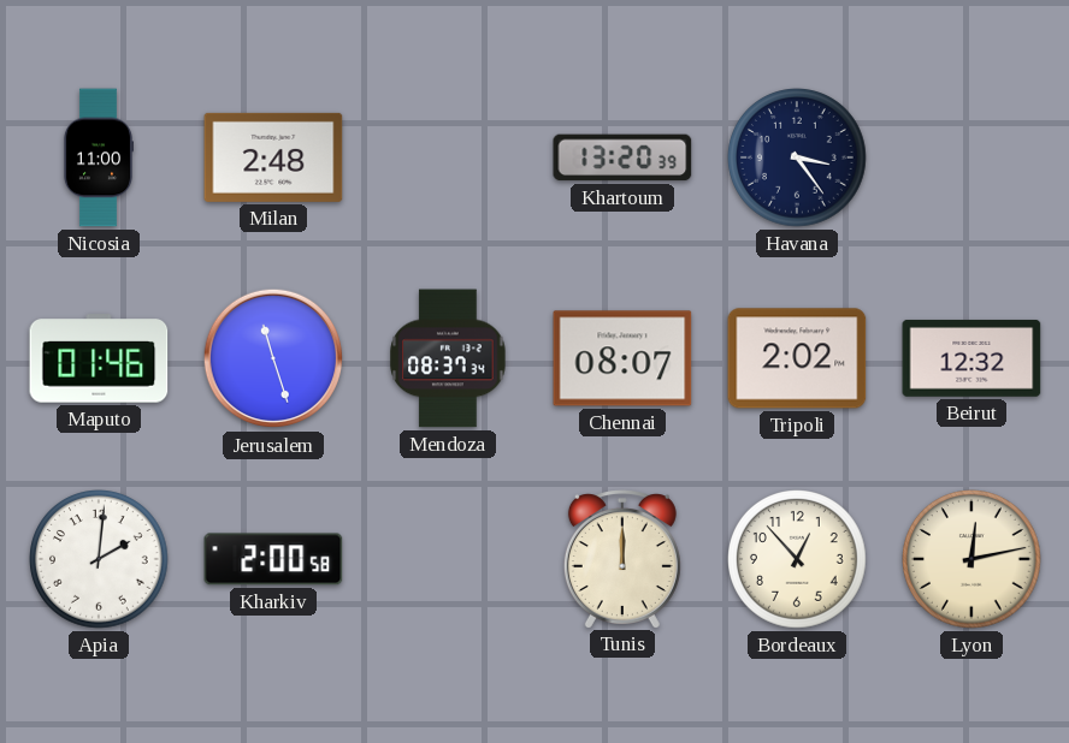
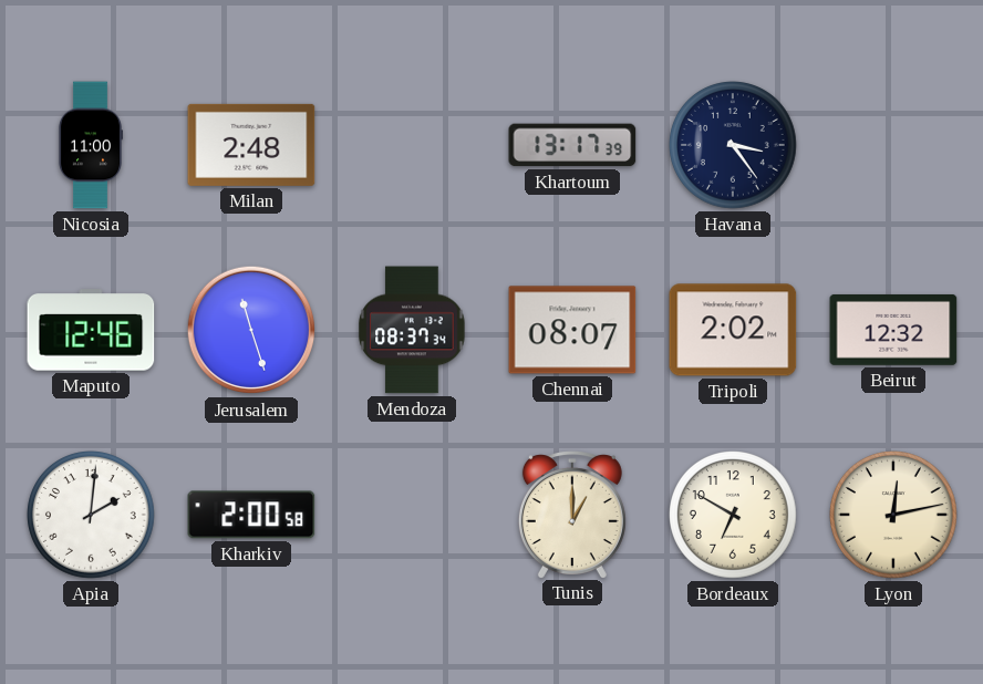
Khartoum: 13:20 -> 13:17
Maputo: 01:46 -> 12:46
Tunis: 12:00 -> 1:00
Bordeaux: 12:53 -> 6:50
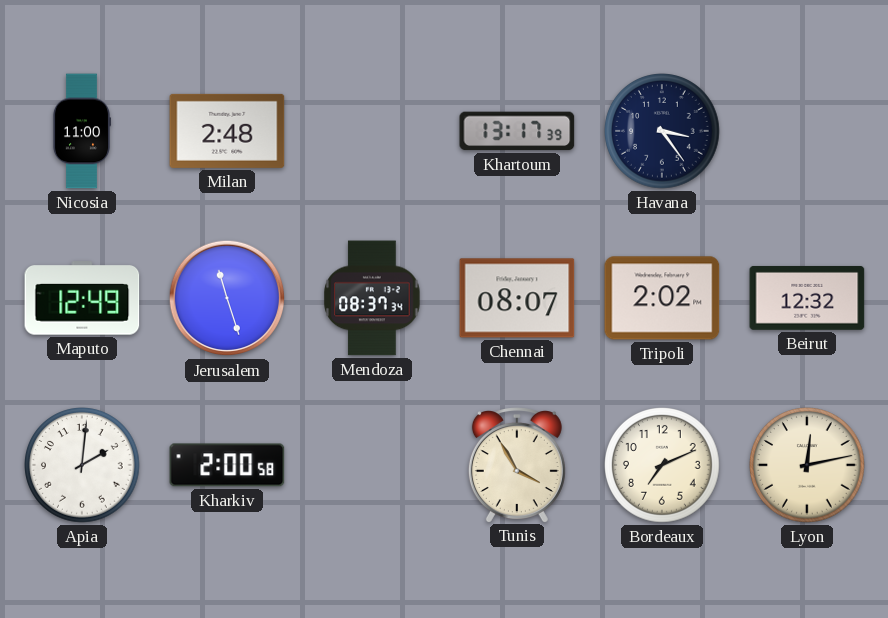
Maputo: 12:46 -> 12:49
Tunis: 1:00 -> 3:55
Bordeaux: 6:50 -> 7:11
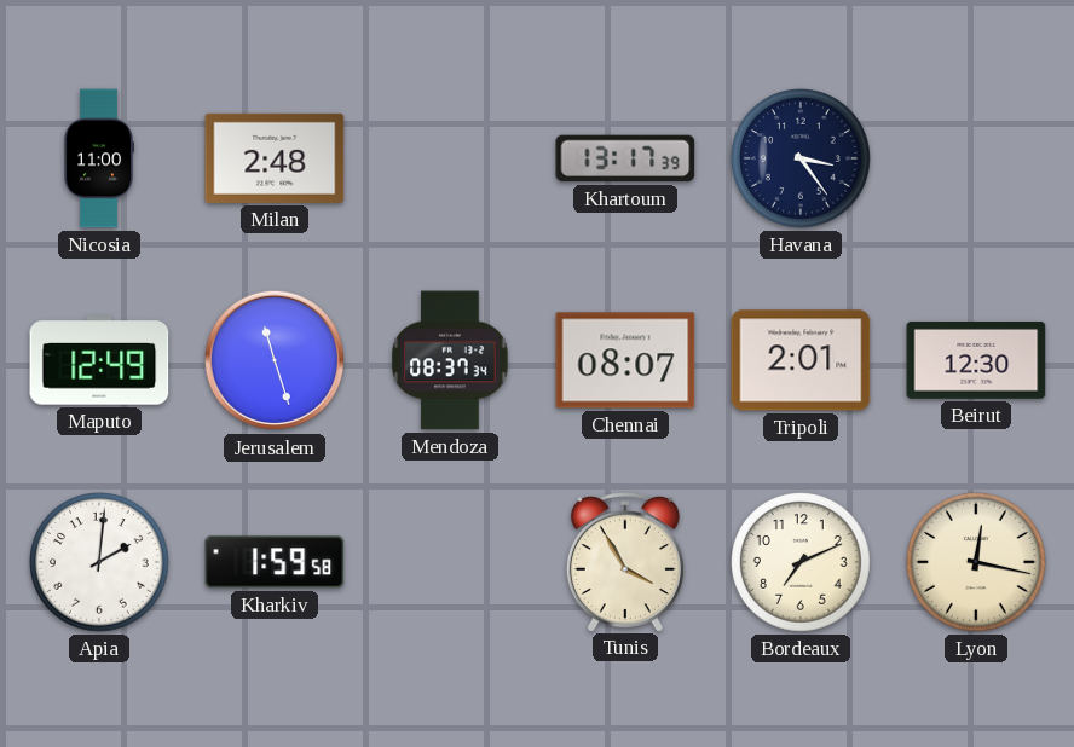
Tripoli: 2:02 -> 2:01
Beirut: 12:32 -> 12:30
Kharkiv: 2:00 -> 1:59
Lyon: 12:13 -> 12:17
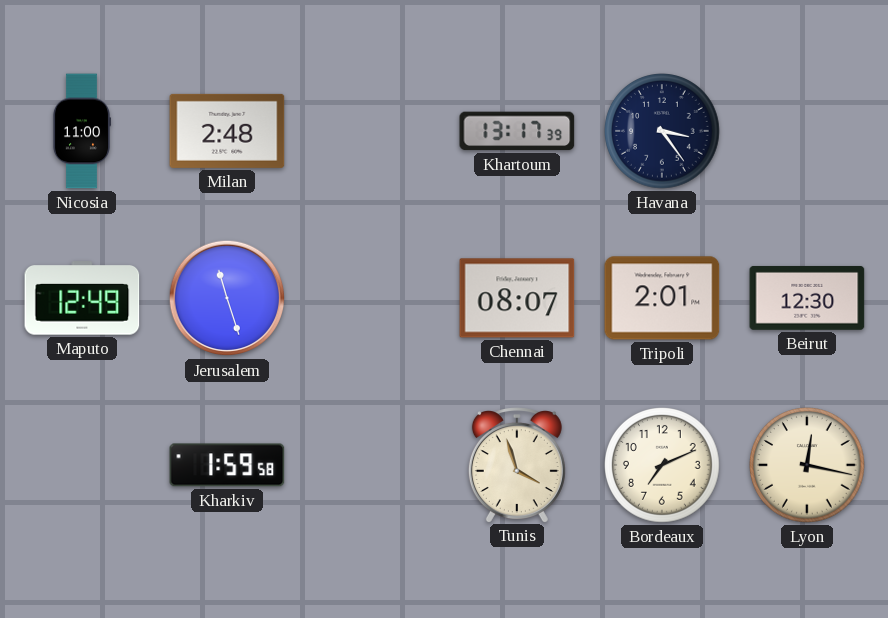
Mendoza: 08:37 -> none
Apia: 2:01 -> none
Tunis: 3:55 -> 3:57
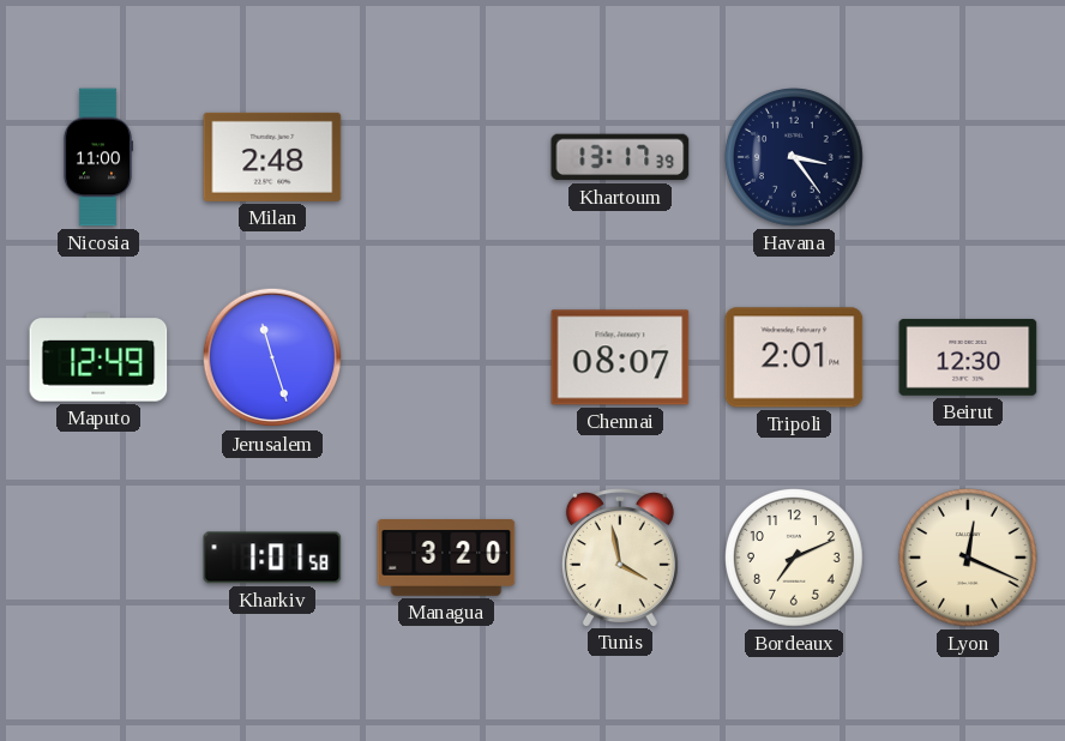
Kharkiv: 1:59 -> 1:01
Managua: none -> 3:20
Tunis: 3:57 -> 3:58
Lyon: 12:17 -> 12:19
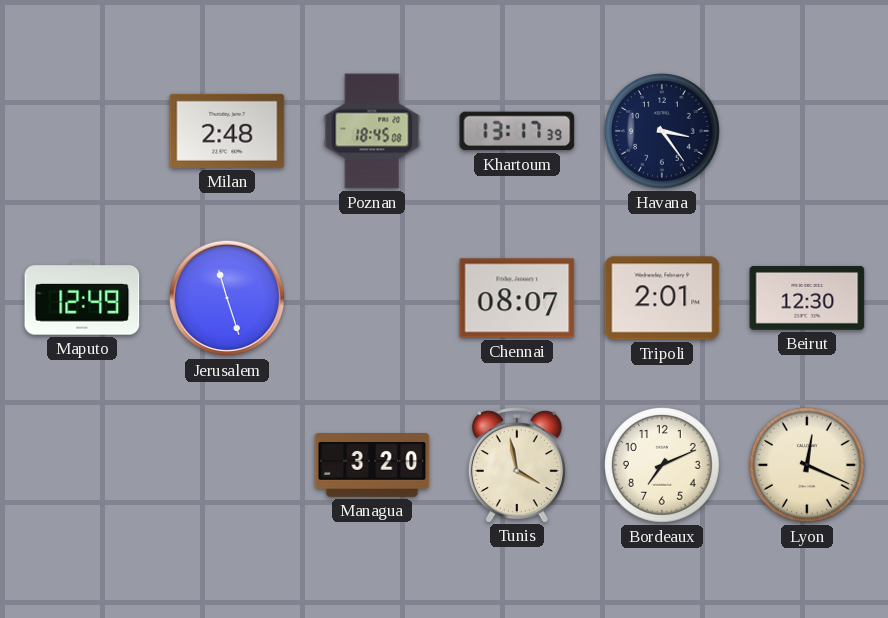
Nicosia: 11:00 -> none
Poznan: none -> 18:45
Kharkiv: 1:01 -> none
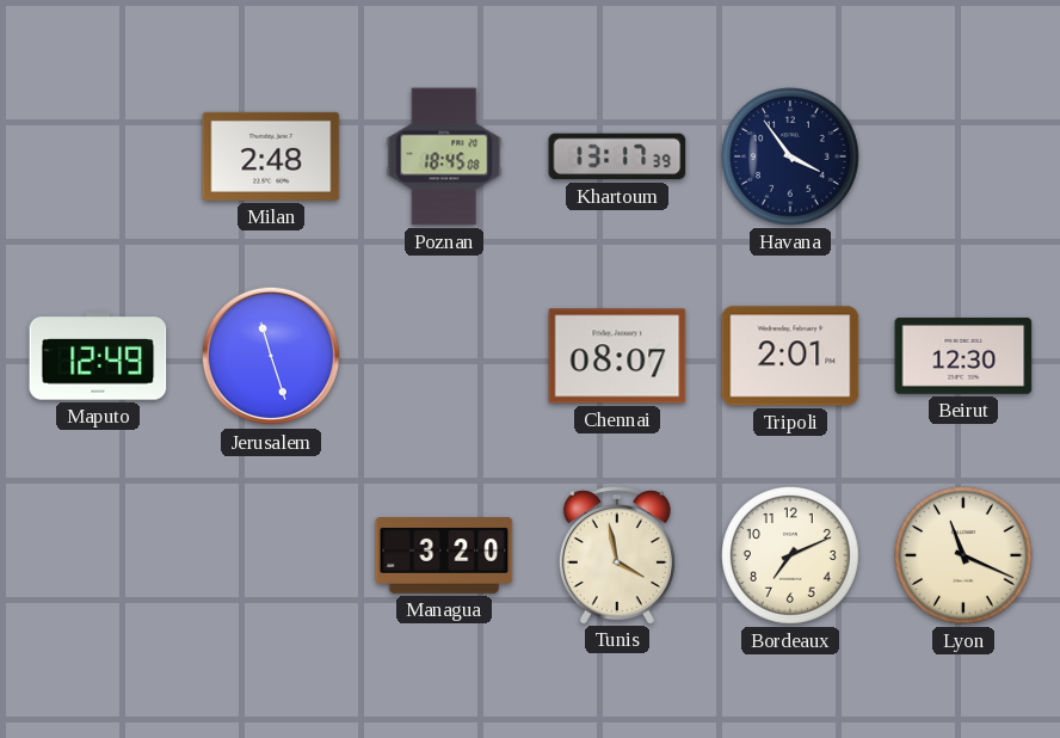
Havana: 3:24 -> 3:54
Lyon: 12:19 -> 11:19
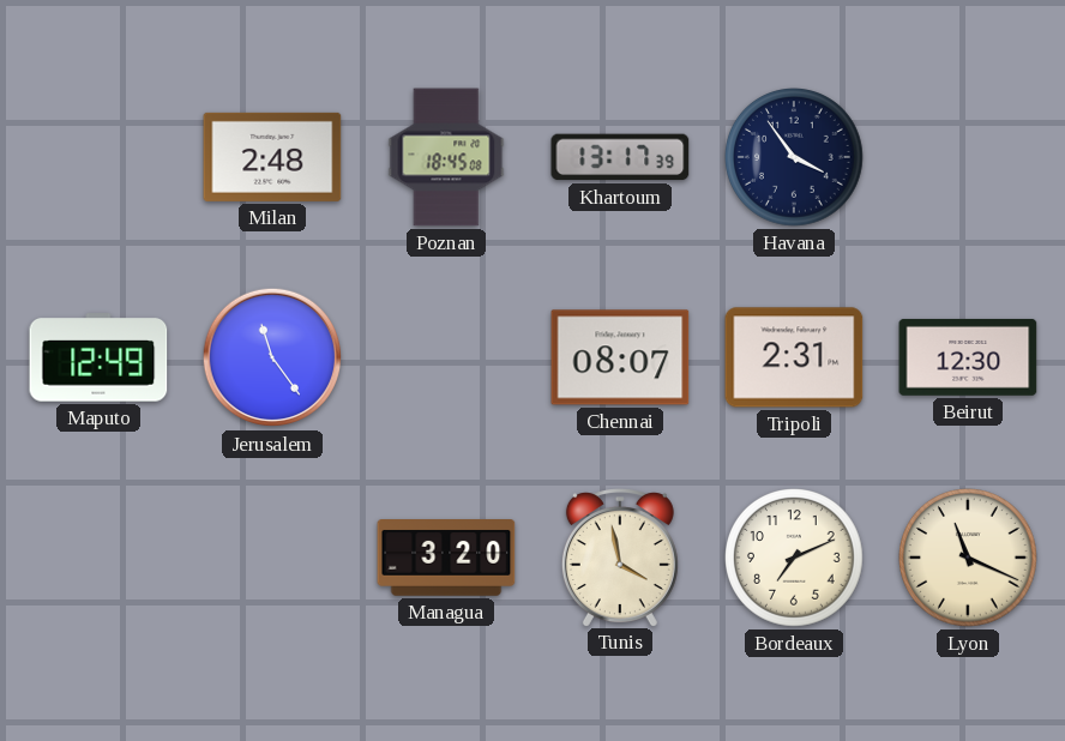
Jerusalem: 11:27 -> 11:24
Tripoli: 2:01 -> 2:31
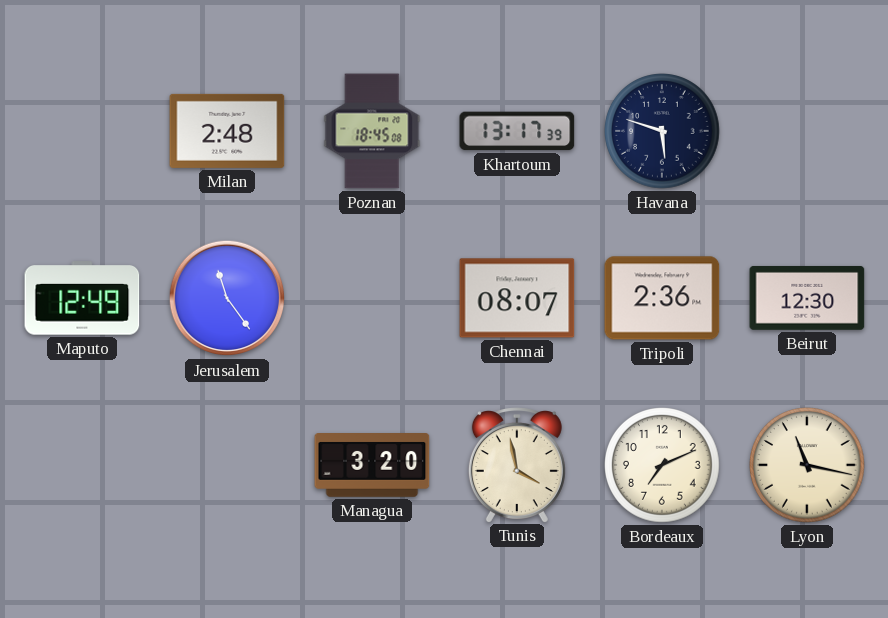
Havana: 3:54 -> 5:48
Tripoli: 2:31 -> 2:36
Lyon: 11:19 -> 11:17
